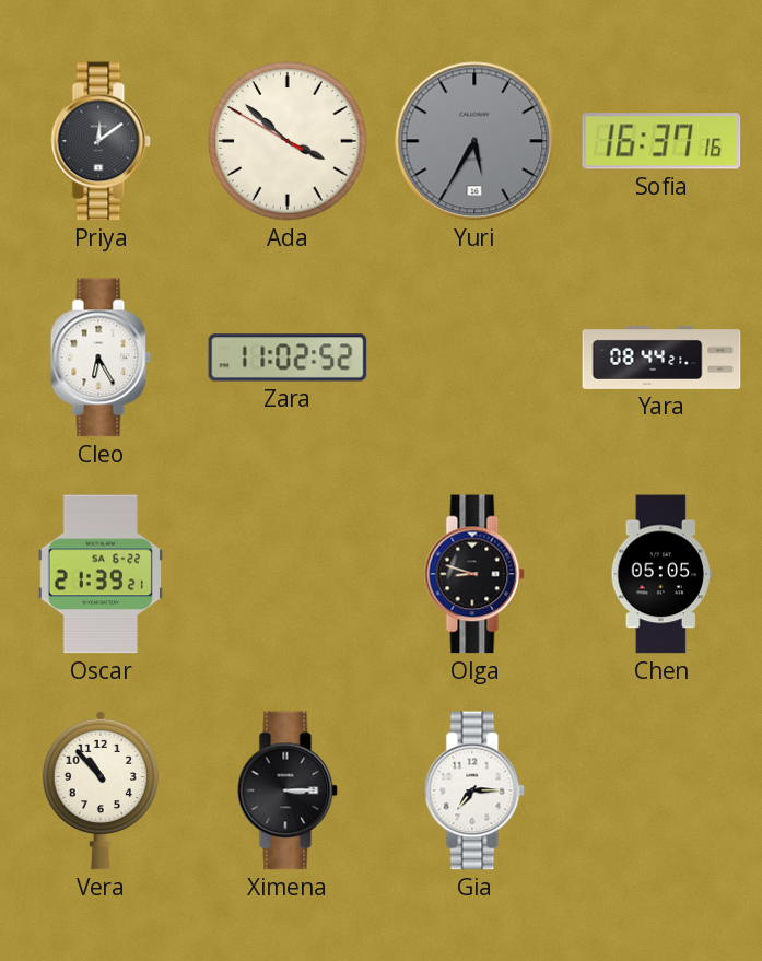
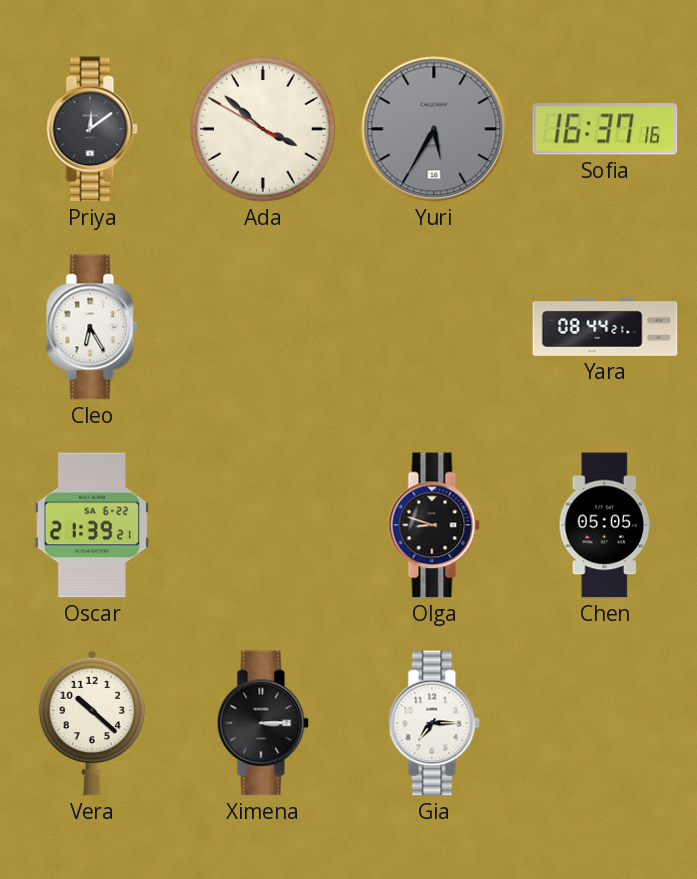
Zara: 11:02 -> none
Vera: 10:53 -> 10:22
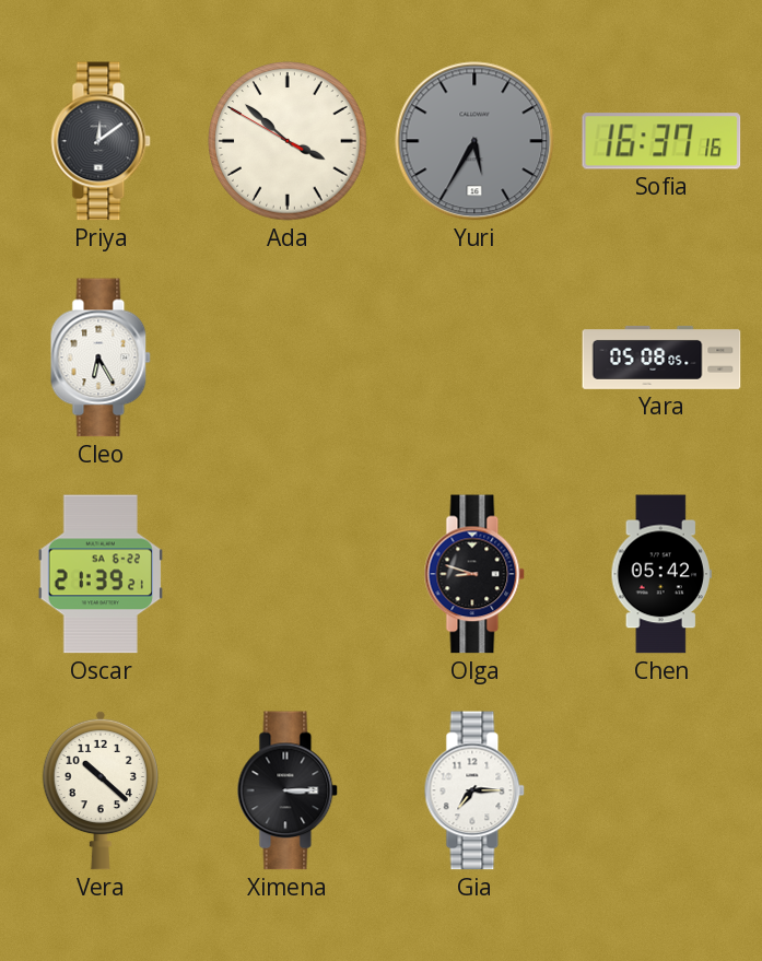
Yara: 08:44 -> 05:08
Chen: 05:05 -> 05:42
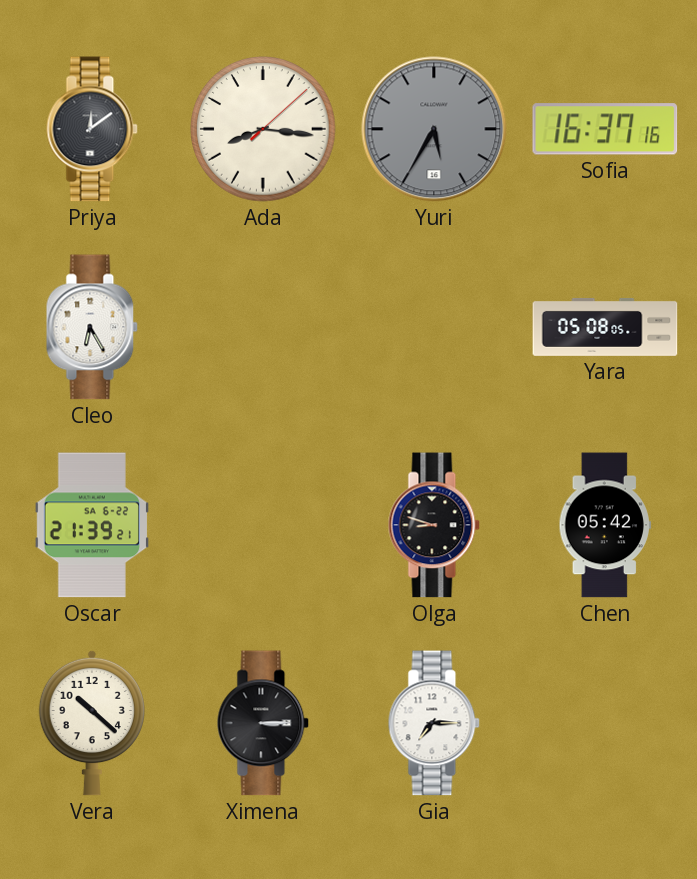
Ada: 3:51 -> 8:16
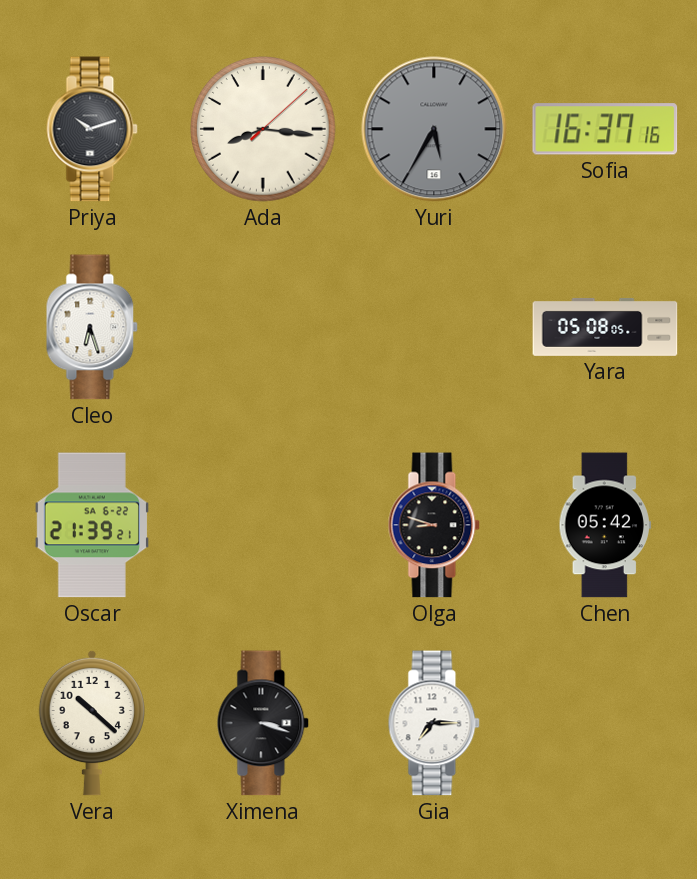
Priya: 12:09 -> 10:12
Cleo: 6:25 -> 6:27
Ximena: 3:15 -> 3:18
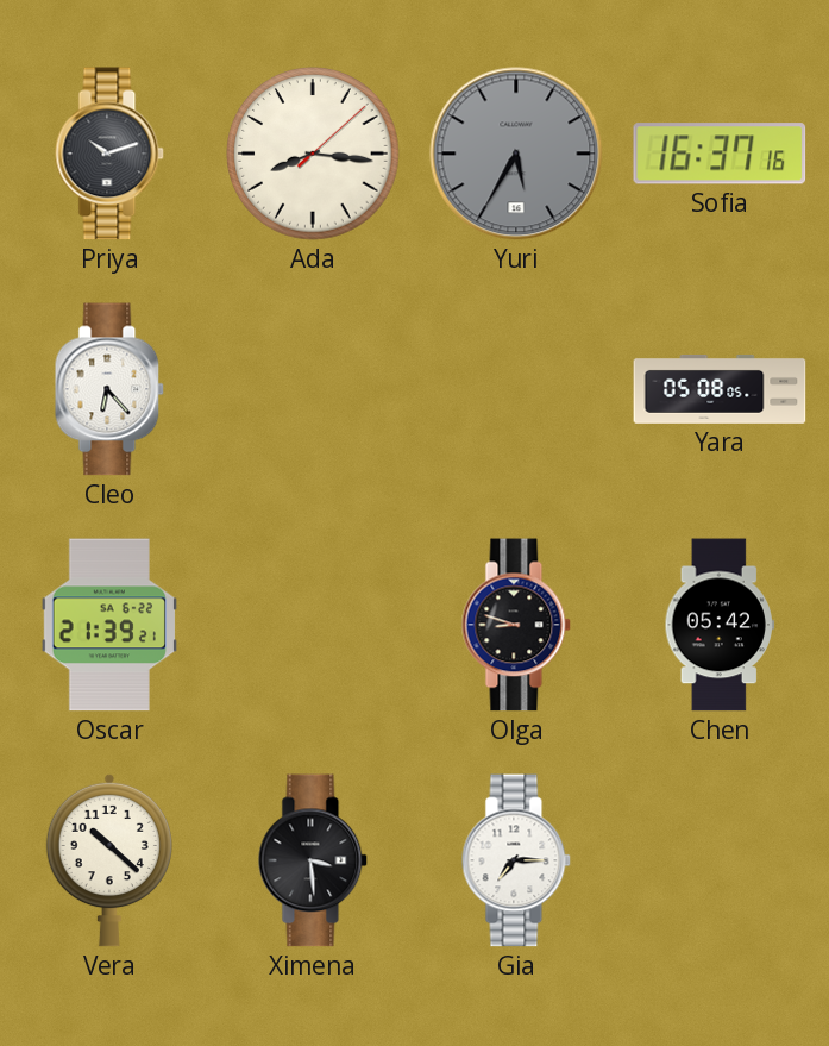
Cleo: 6:27 -> 6:23
Ximena: 3:18 -> 3:29
